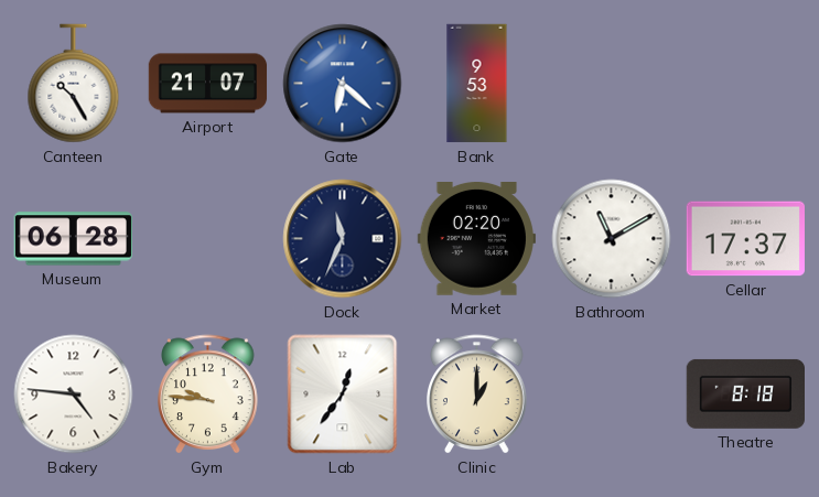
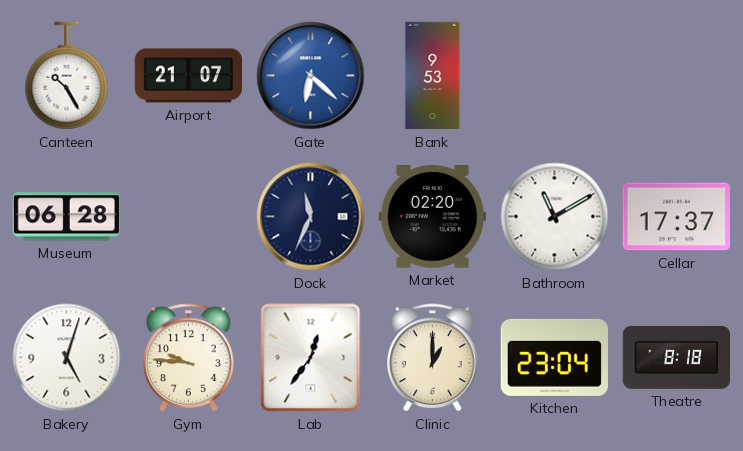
Bakery: 4:46 -> 5:03
Kitchen: none -> 23:04
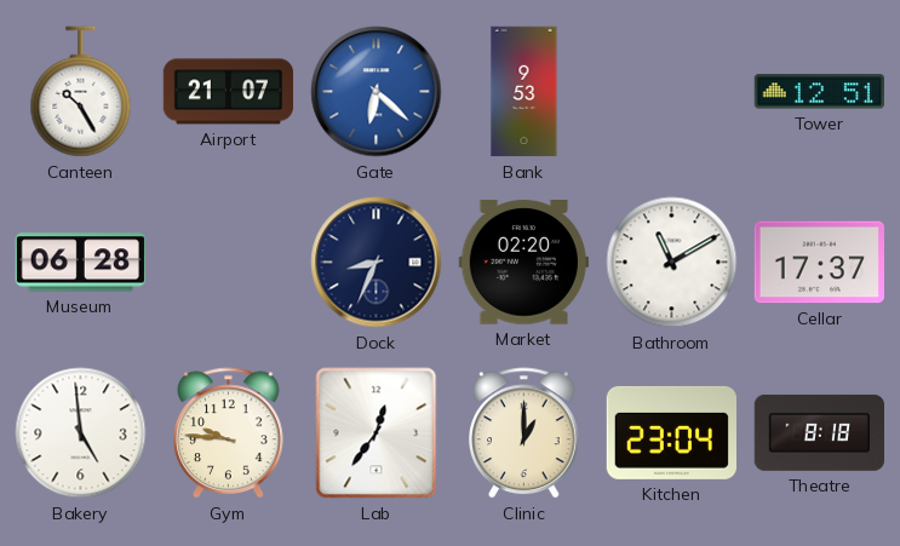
Tower: none -> 12:51
Dock: 11:34 -> 8:34
Bakery: 5:03 -> 4:59
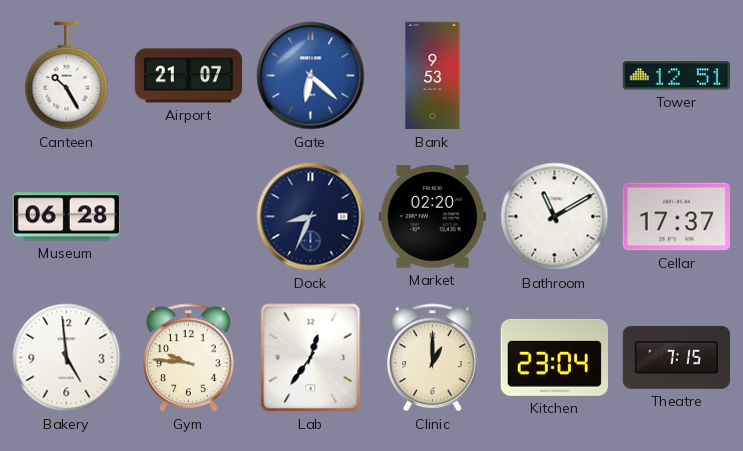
Theatre: 8:18 -> 7:15
